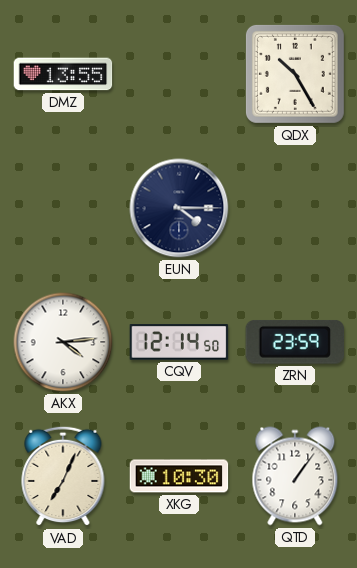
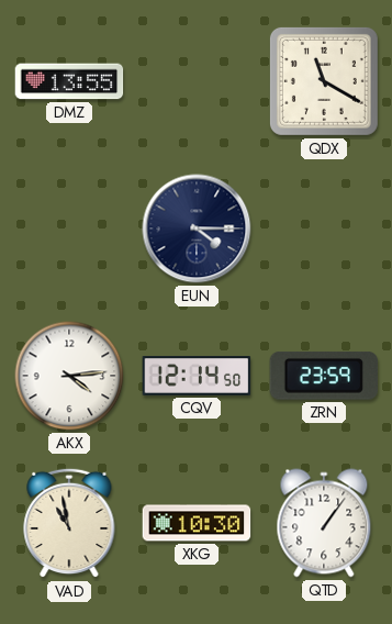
QDX: 10:25 -> 11:20
VAD: 7:04 -> 10:58
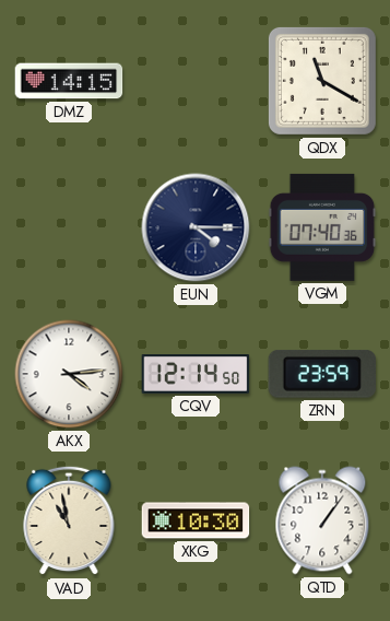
DMZ: 13:55 -> 14:15
VGM: none -> 07:40
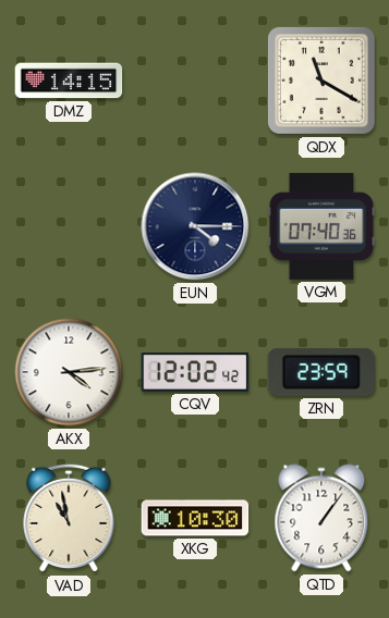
CQV: 12:14 -> 12:02
